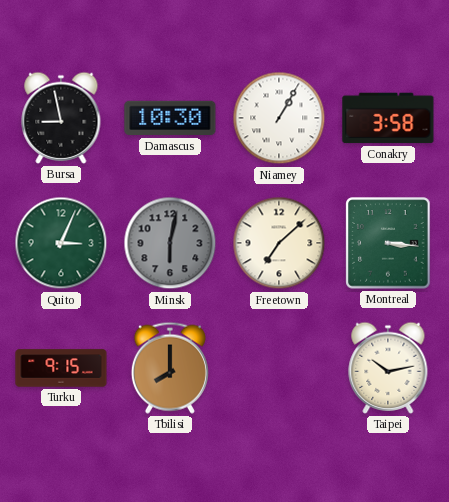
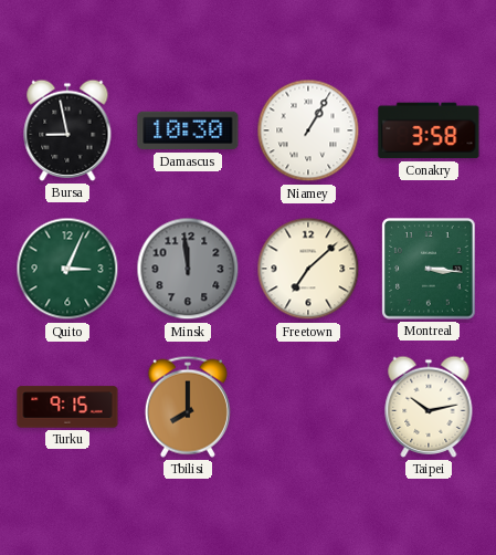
Minsk: 6:02 -> 11:59
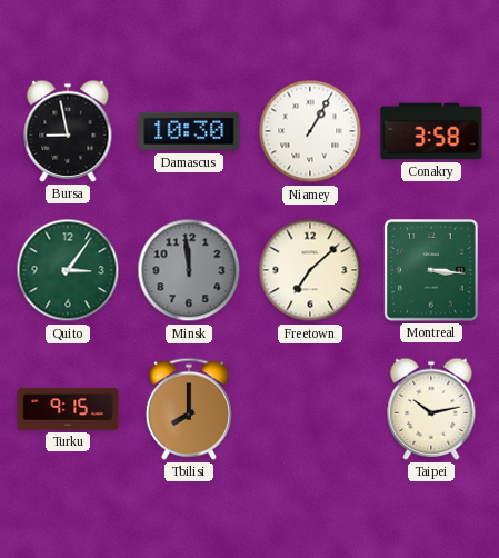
Quito: 3:04 -> 3:06
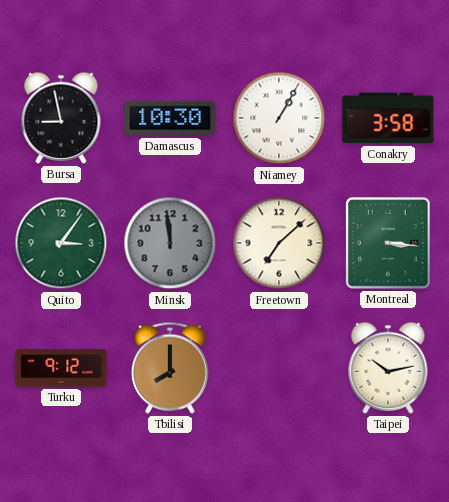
Turku: 9:15 -> 9:12
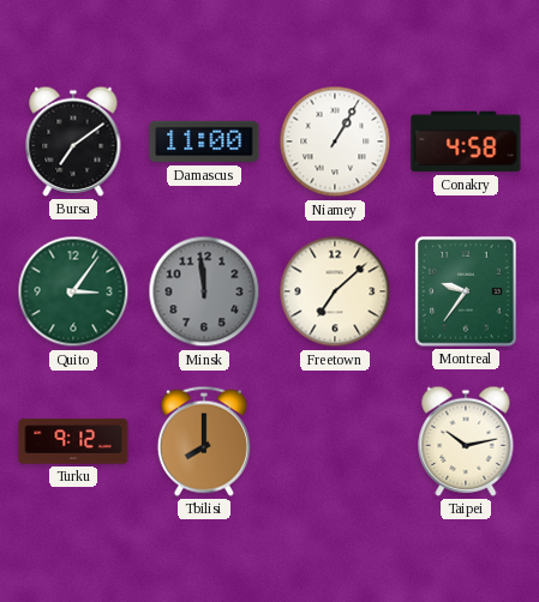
Bursa: 8:58 -> 7:09
Damascus: 10:30 -> 11:00
Conakry: 3:58 -> 4:58
Montreal: 3:16 -> 9:36
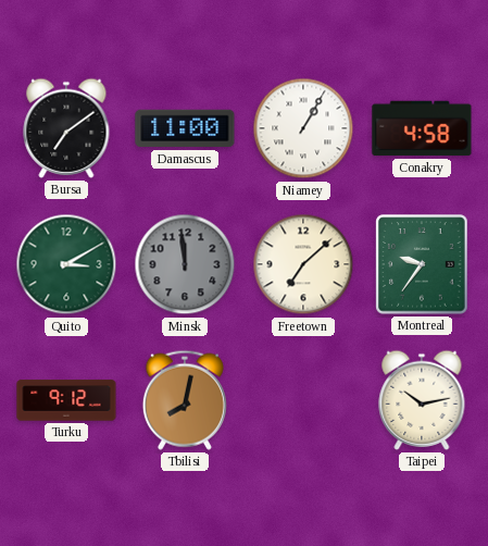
Quito: 3:06 -> 3:10
Tbilisi: 8:00 -> 8:02
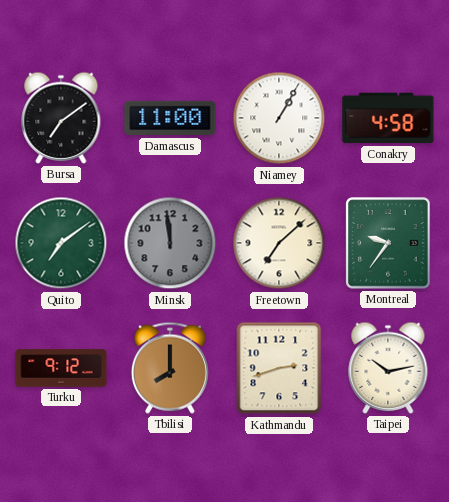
Quito: 3:10 -> 7:09
Tbilisi: 8:02 -> 8:00
Kathmandu: none -> 2:42
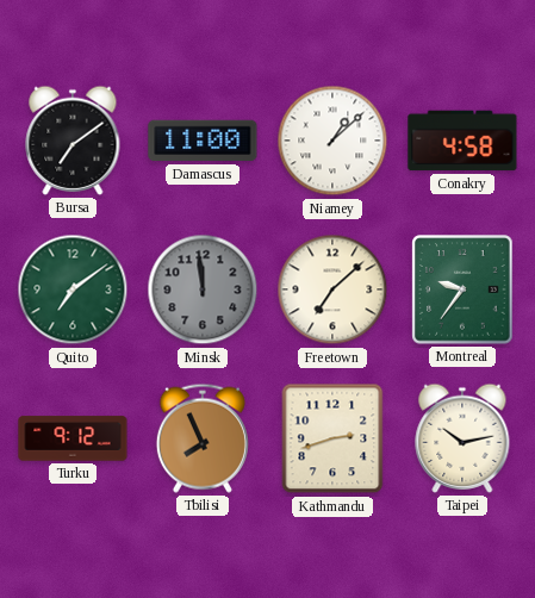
Niamey: 1:05 -> 1:08
Tbilisi: 8:00 -> 7:56
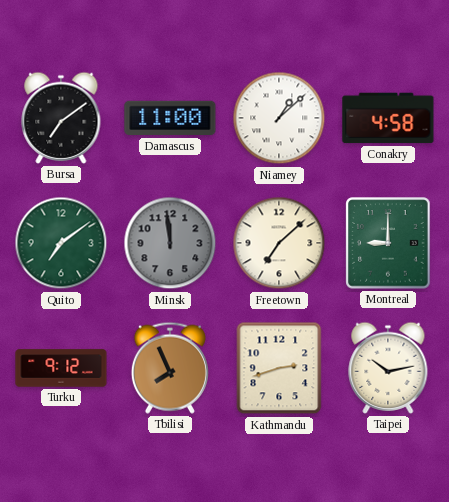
Montreal: 9:36 -> 9:00
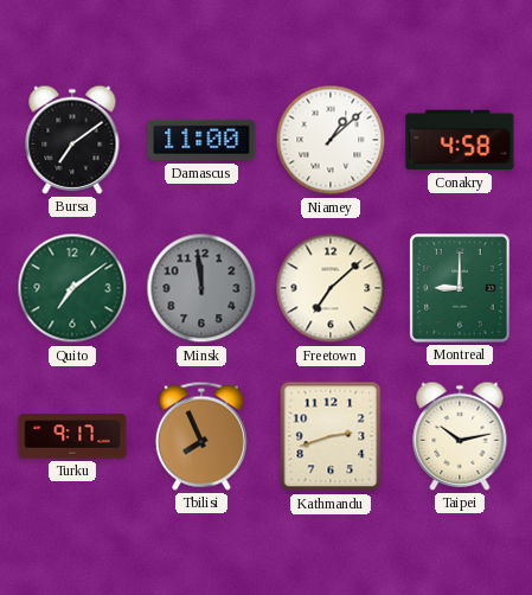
Turku: 9:12 -> 9:17
